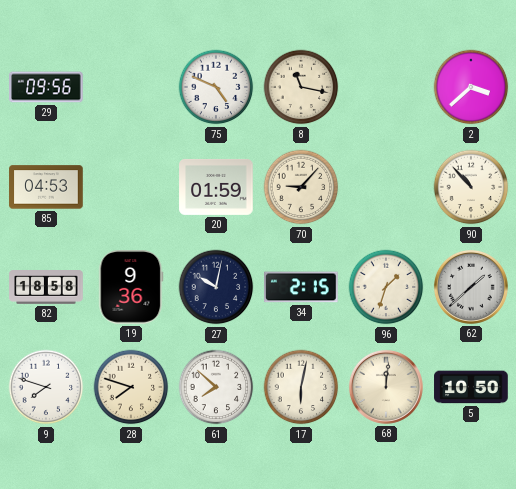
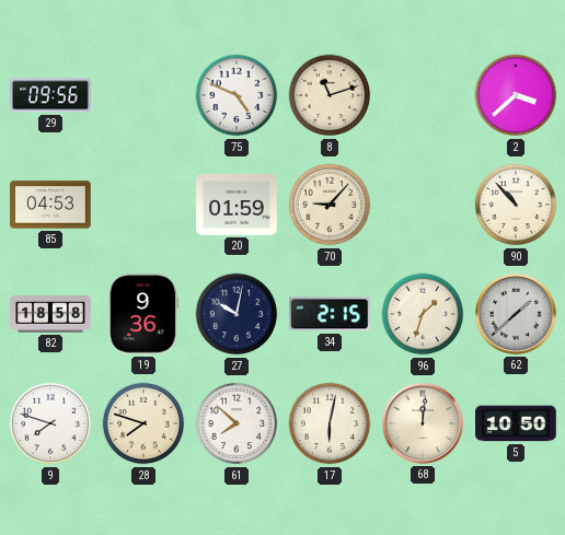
8: 11:17 -> 11:12
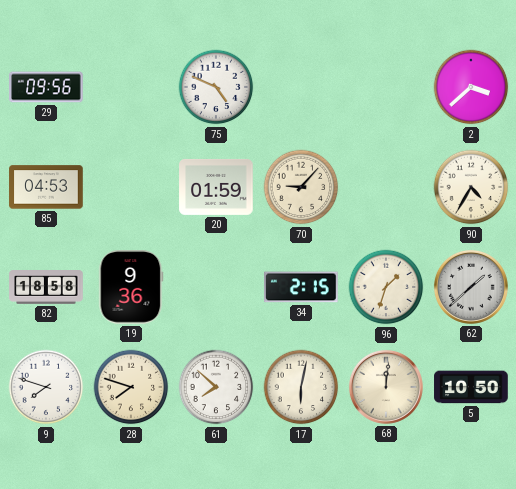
8: 11:12 -> none
90: 10:53 -> 4:35
27: 10:02 -> none
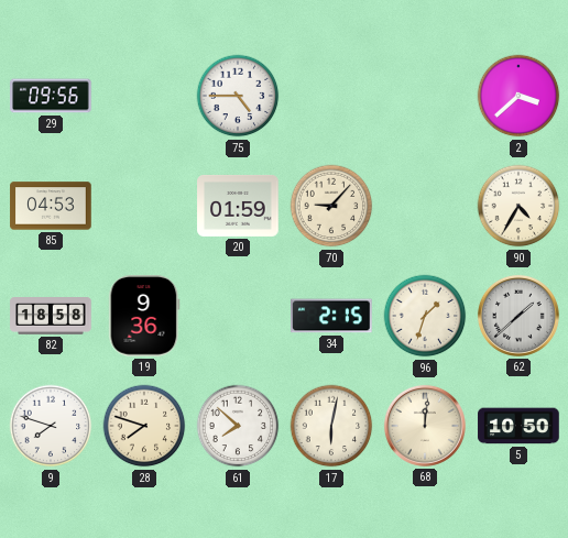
75: 4:49 -> 4:45
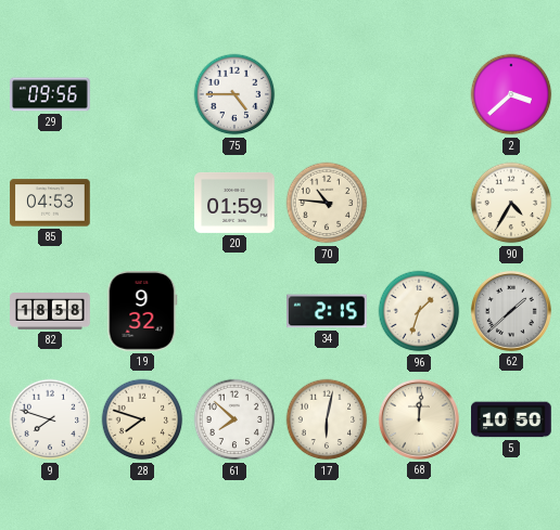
70: 9:07 -> 10:46
19: 9:36 -> 9:32
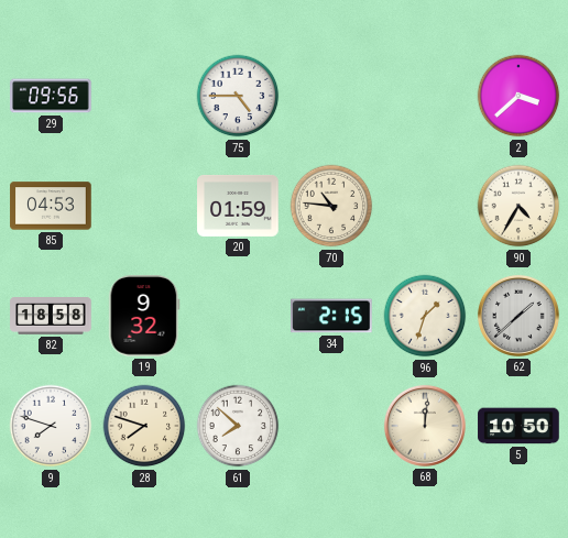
17: 6:02 -> none
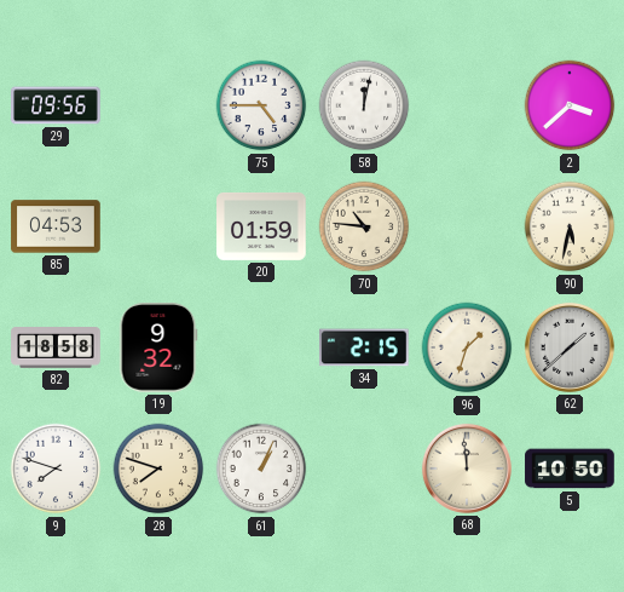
58: none -> 12:02
90: 4:35 -> 5:32
61: 7:52 -> 1:04
68: 12:01 -> 11:59
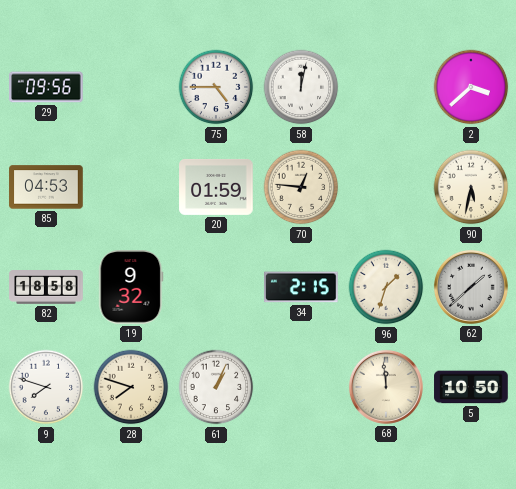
70: 10:46 -> 12:46
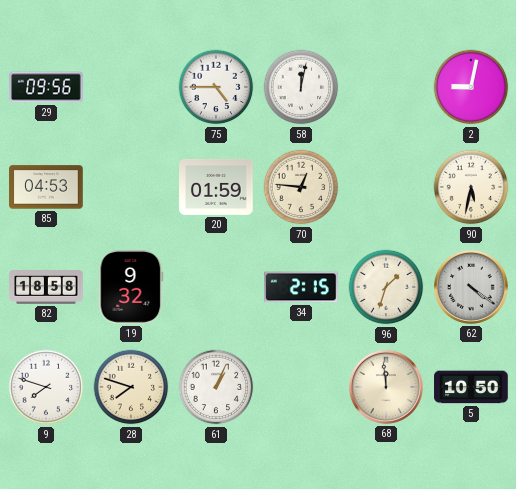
2: 3:38 -> 9:02
62: 1:38 -> 4:21
